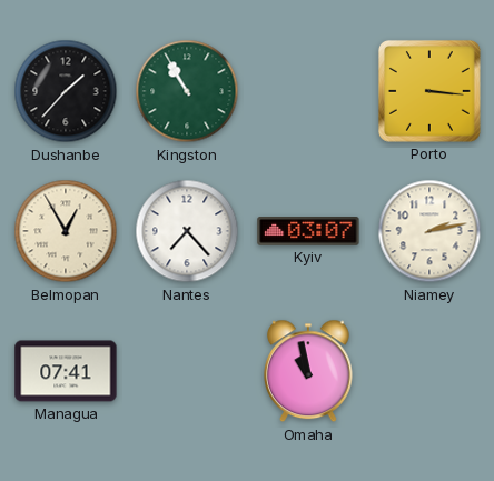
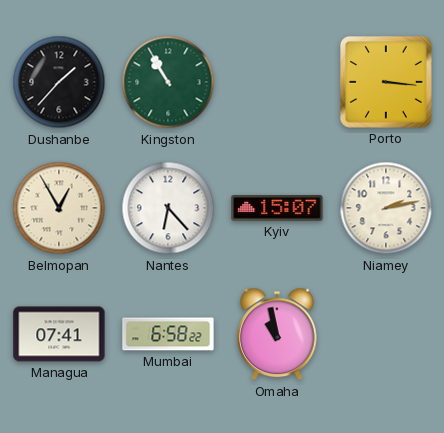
Nantes: 7:23 -> 6:23
Kyiv: 03:07 -> 15:07
Mumbai: none -> 6:58
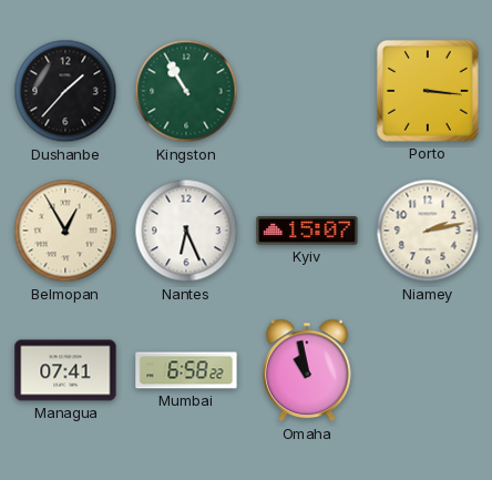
Nantes: 6:23 -> 6:26
